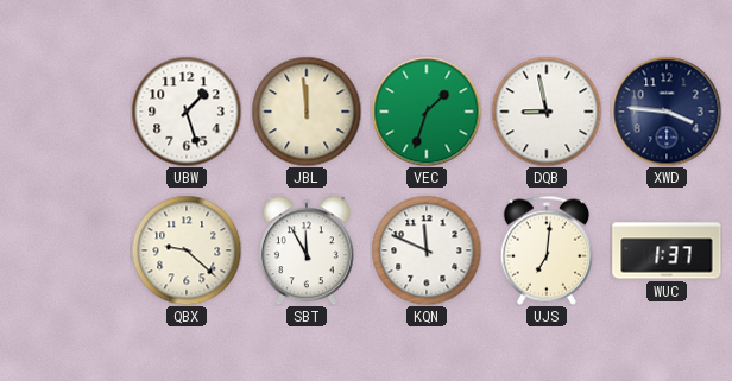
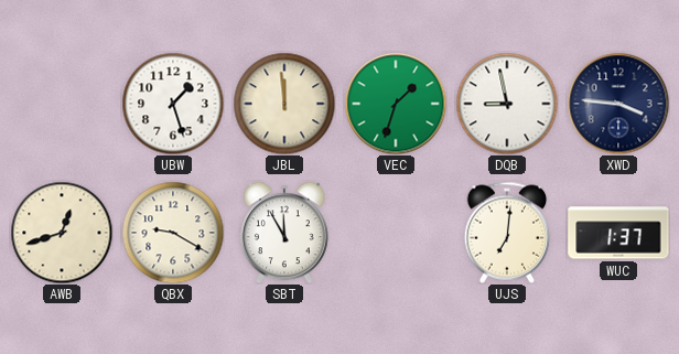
AWB: none -> 12:42
QBX: 9:22 -> 9:20
KQN: 11:49 -> none
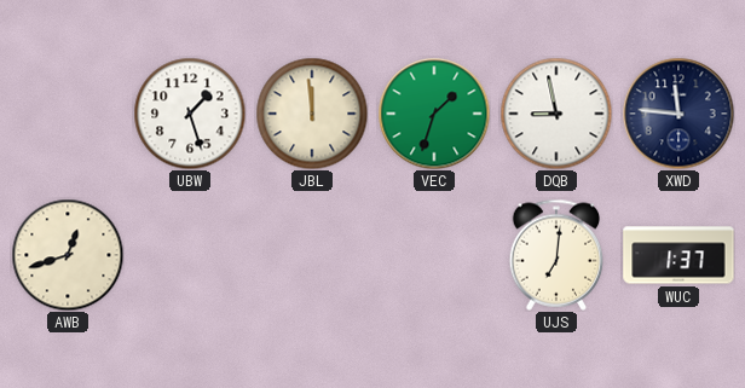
XWD: 3:46 -> 11:46
QBX: 9:20 -> none
SBT: 11:55 -> none
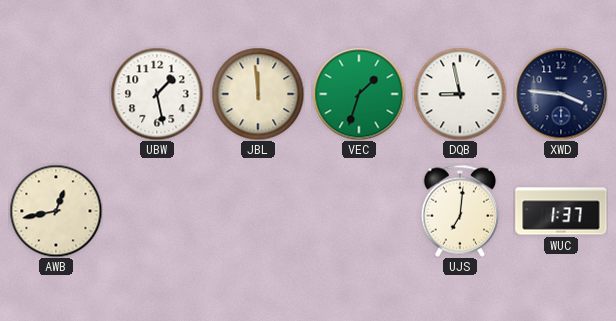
UBW: 1:27 -> 1:28
XWD: 11:46 -> 3:46
AWB: 12:42 -> 12:43
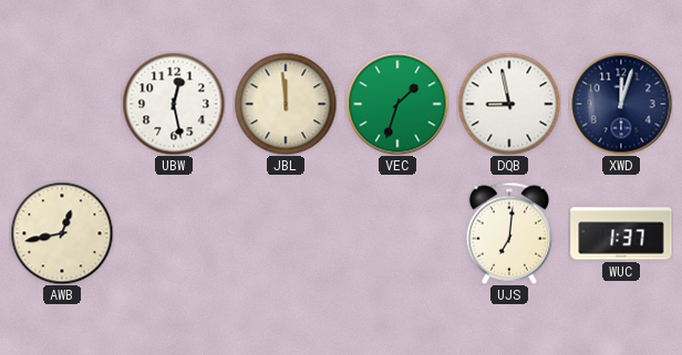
UBW: 1:28 -> 12:28
XWD: 3:46 -> 12:03
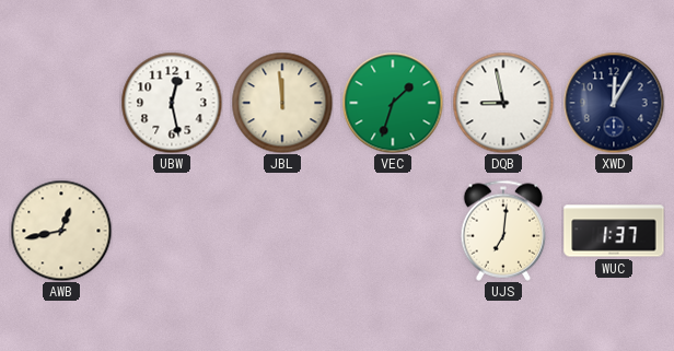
XWD: 12:03 -> 12:05
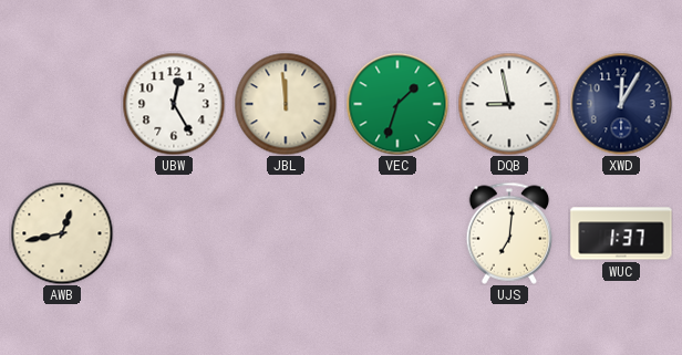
UBW: 12:28 -> 12:25
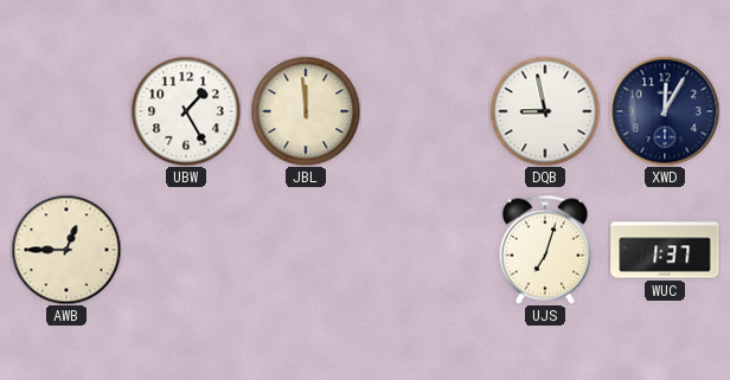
UBW: 12:25 -> 1:25
VEC: 1:33 -> none
AWB: 12:43 -> 12:45
UJS: 7:01 -> 7:03
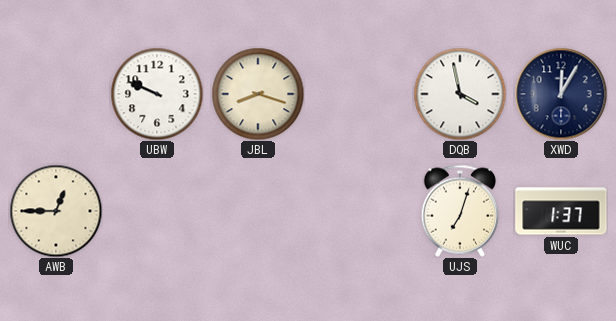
UBW: 1:25 -> 9:49
JBL: 11:59 -> 8:18
DQB: 8:58 -> 3:58
